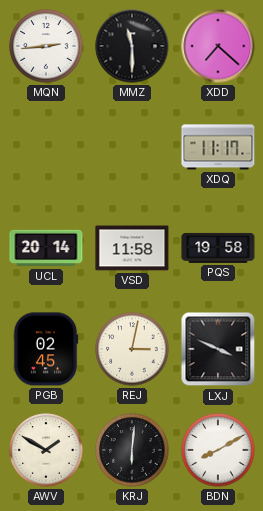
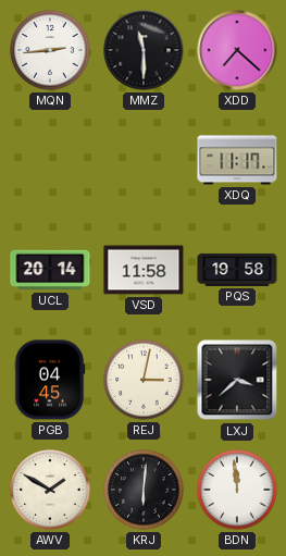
PGB: 02:45 -> 04:45
LXJ: 3:49 -> 3:38
BDN: 8:10 -> 11:59
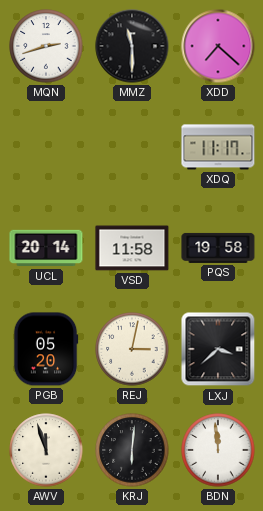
MQN: 2:44 -> 2:42
PGB: 04:45 -> 05:20
AWV: 1:50 -> 11:57
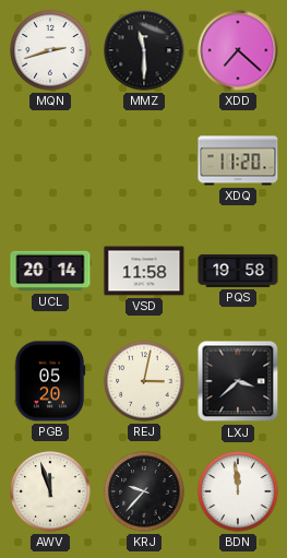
XDQ: 11:17 -> 11:20
KRJ: 6:01 -> 9:37
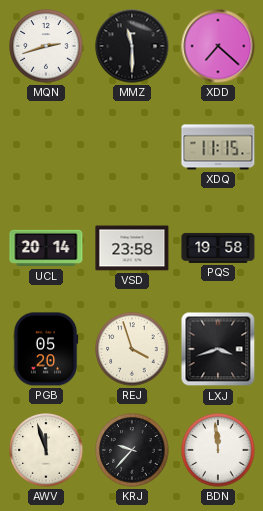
XDQ: 11:20 -> 11:15
VSD: 11:58 -> 23:58
REJ: 3:02 -> 3:57
LXJ: 3:38 -> 3:42
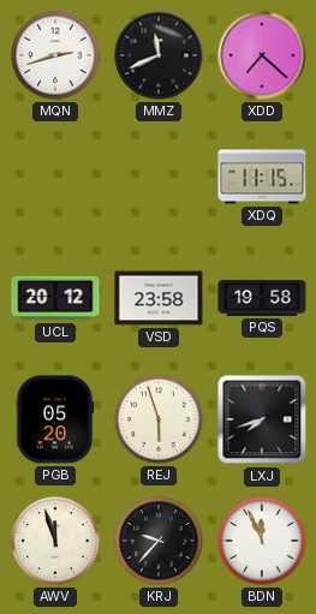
MMZ: 11:30 -> 11:41
UCL: 20:14 -> 20:12
REJ: 3:57 -> 5:57
LXJ: 3:42 -> 7:42
BDN: 11:59 -> 11:56
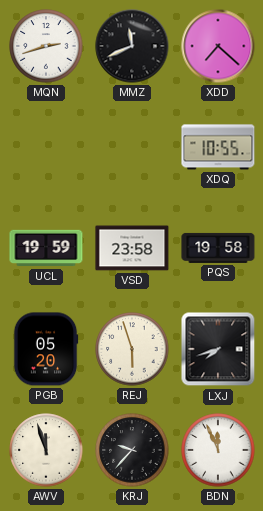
XDQ: 11:15 -> 10:55
UCL: 20:12 -> 19:59
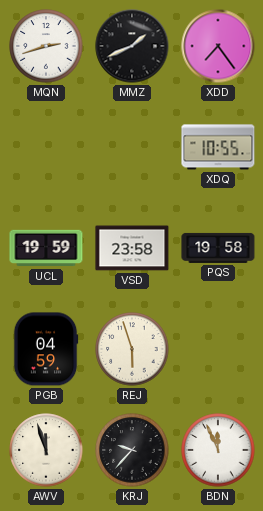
MMZ: 11:41 -> 1:41
XDD: 7:22 -> 7:24
PGB: 05:20 -> 04:59
LXJ: 7:42 -> none
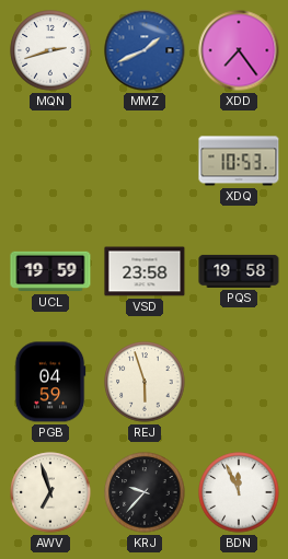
MMZ dial: black -> blue
XDQ: 10:55 -> 10:53
AWV: 11:57 -> 6:57
